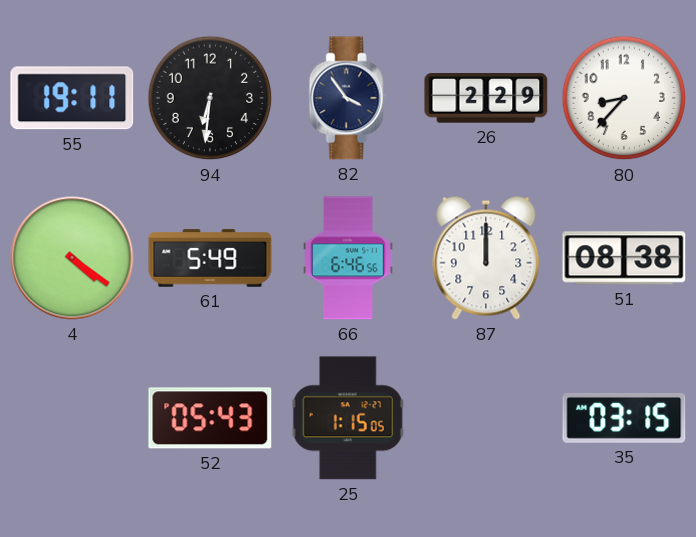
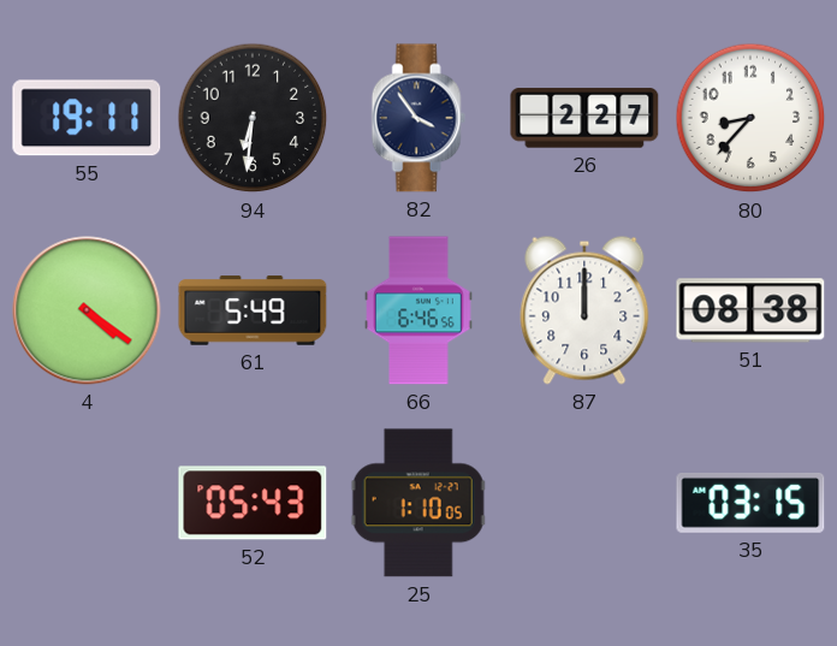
26: 2:29 -> 2:27
25: 1:15 -> 1:10
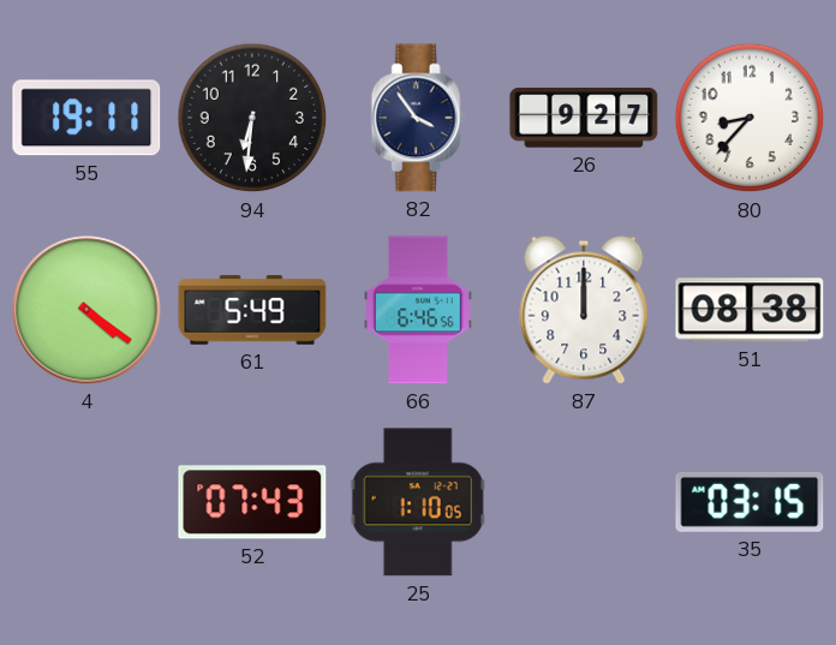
26: 2:27 -> 9:27
52: 05:43 -> 07:43
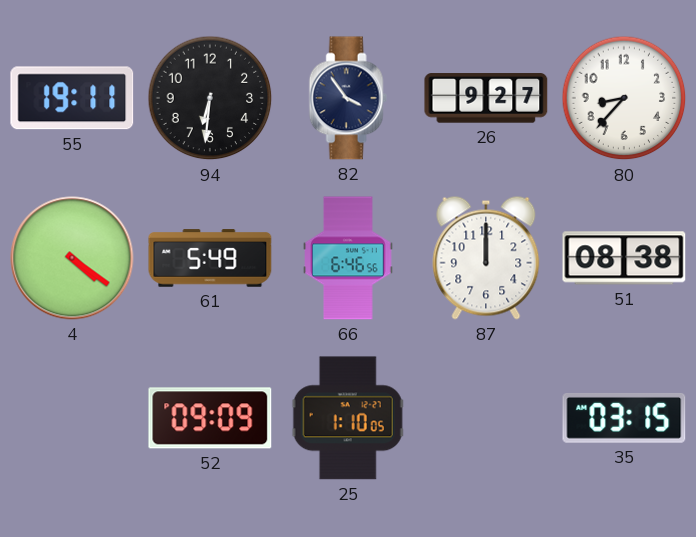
52: 07:43 -> 09:09
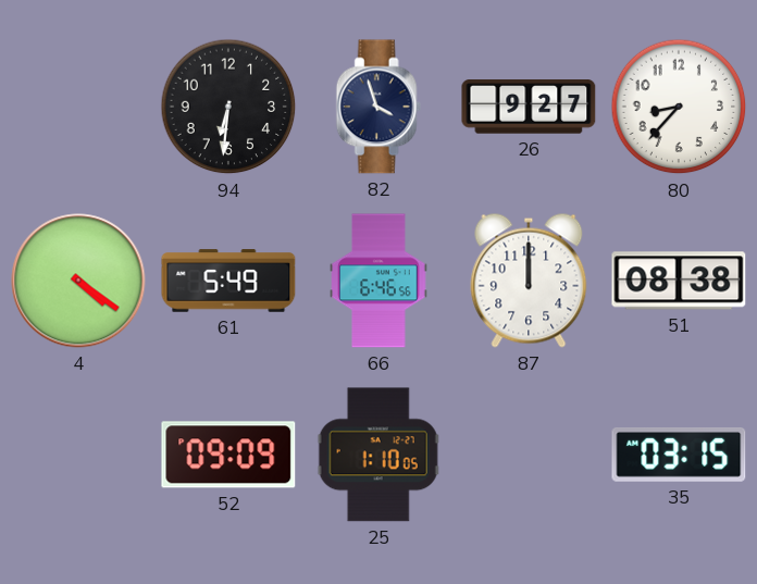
55: 19:11 -> none
82: 3:54 -> 3:57
